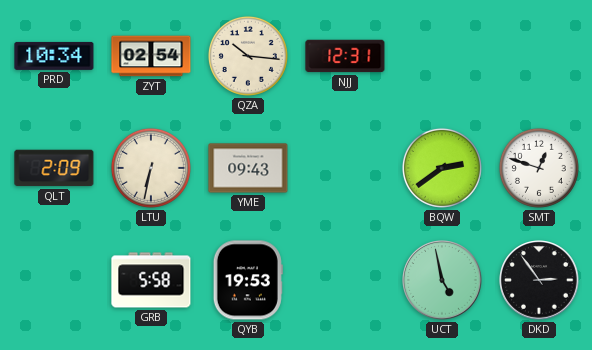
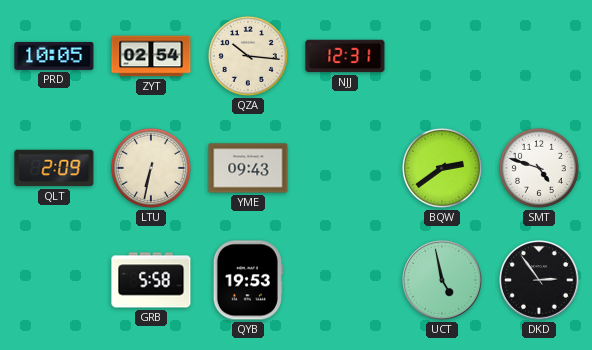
PRD: 10:34 -> 10:05
SMT: 12:48 -> 4:48
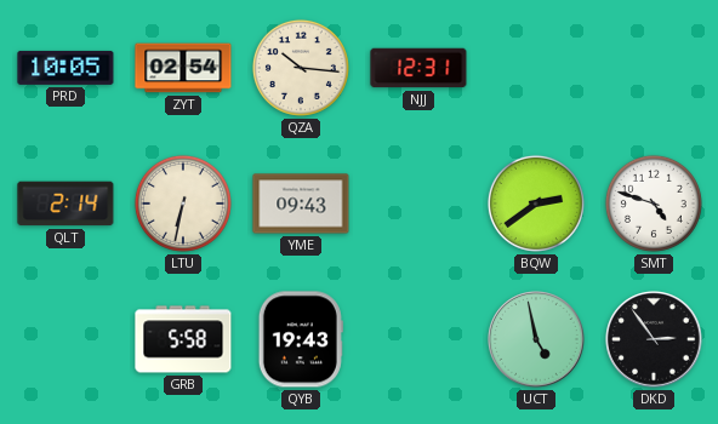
QLT: 2:09 -> 2:14
QYB: 19:53 -> 19:43
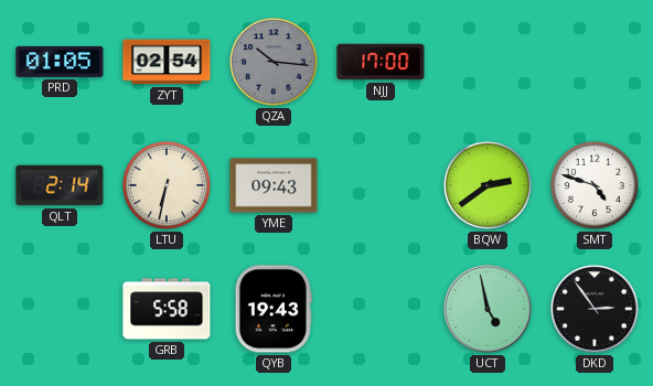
PRD: 10:05 -> 01:05
QZA dial: cream -> grey
NJJ: 12:31 -> 17:00
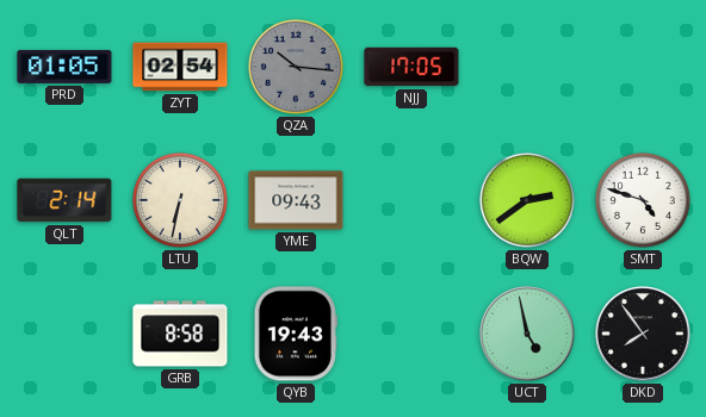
NJJ: 17:00 -> 17:05
GRB: 5:58 -> 8:58
DKD: 2:54 -> 7:54
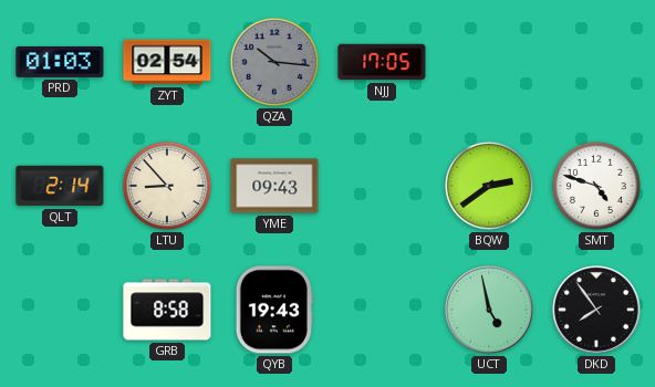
PRD: 01:05 -> 01:03
LTU: 6:32 -> 8:53
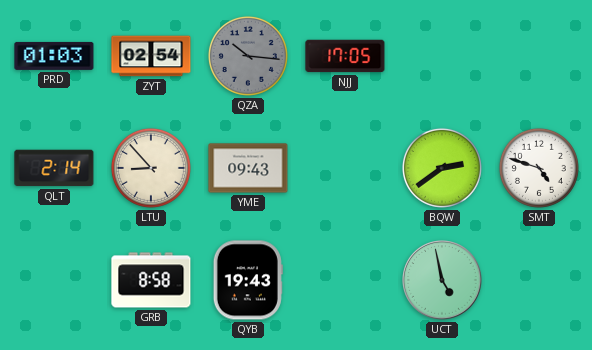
DKD: 7:54 -> none
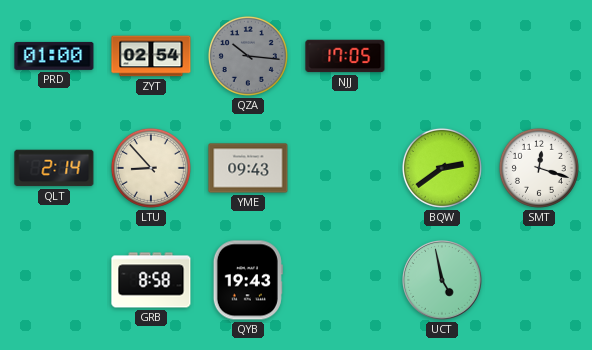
PRD: 01:03 -> 01:00
SMT: 4:48 -> 12:18
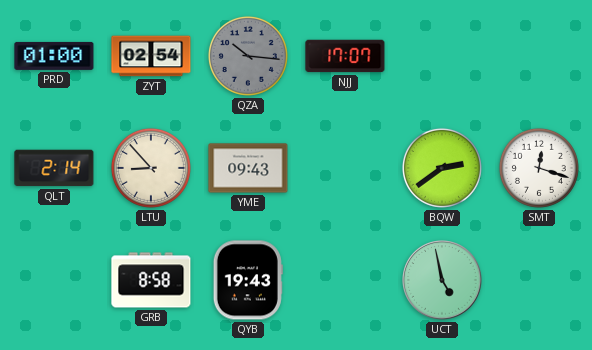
NJJ: 17:05 -> 17:07
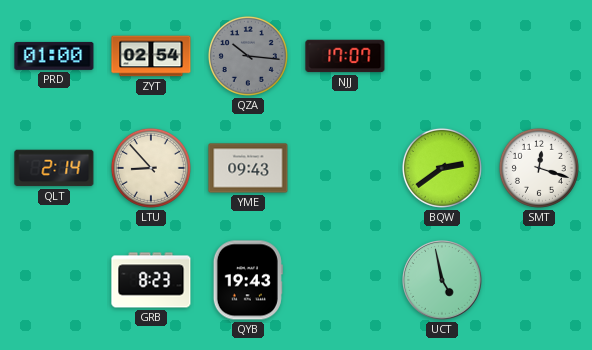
GRB: 8:58 -> 8:23
